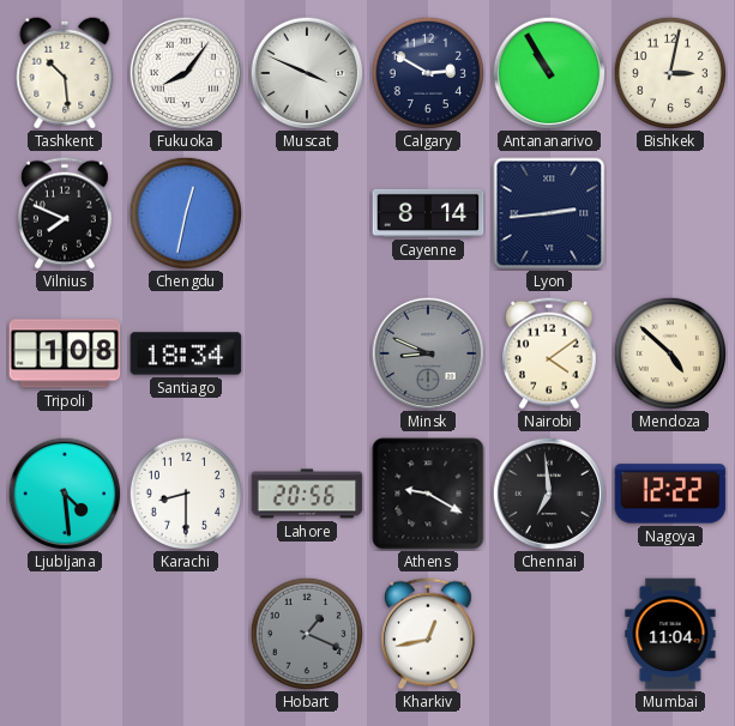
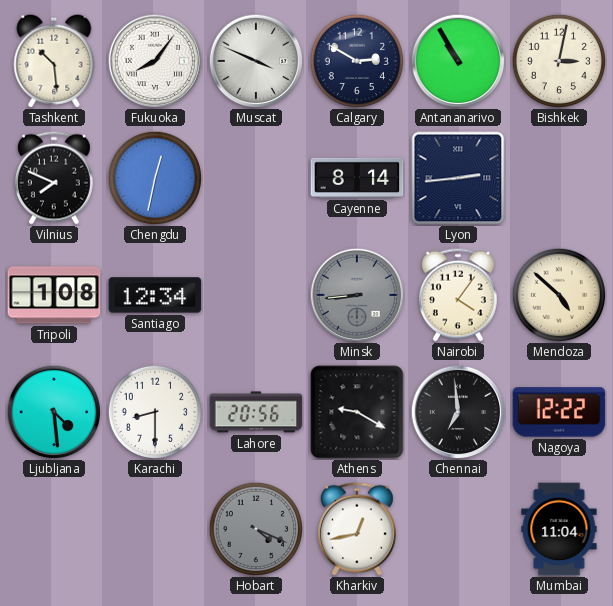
Santiago: 18:34 -> 12:34
Minsk: 8:49 -> 8:44
Nairobi: 4:09 -> 4:06
Hobart: 1:19 -> 4:19
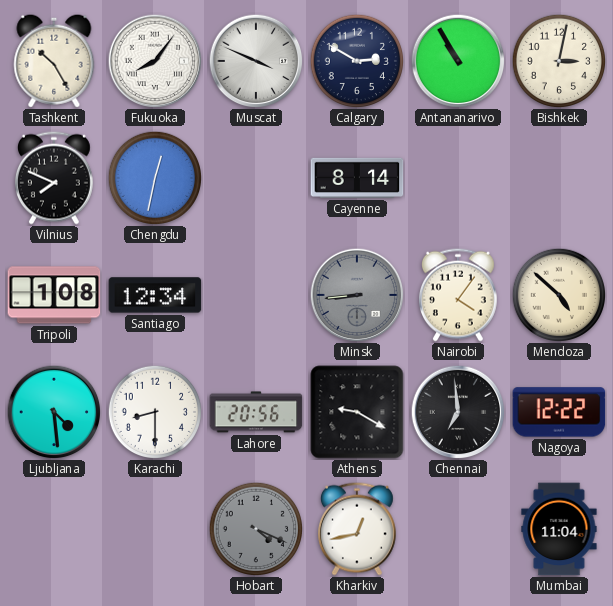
Tashkent: 10:29 -> 10:25
Lyon: 2:44 -> none
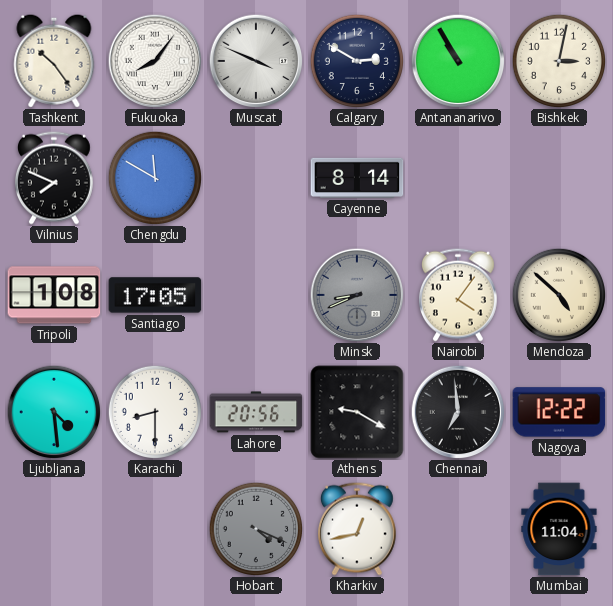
Tashkent: 10:25 -> 10:24
Chengdu: 12:32 -> 11:50
Santiago: 12:34 -> 17:05
Minsk: 8:44 -> 8:41
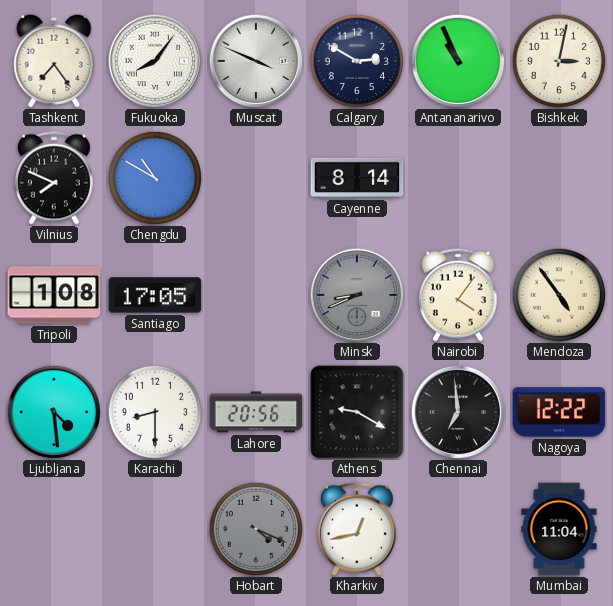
Tashkent: 10:24 -> 7:24
Antananarivo: 10:55 -> 10:56
Chengdu: 11:50 -> 10:50
Mendoza: 4:52 -> 4:54
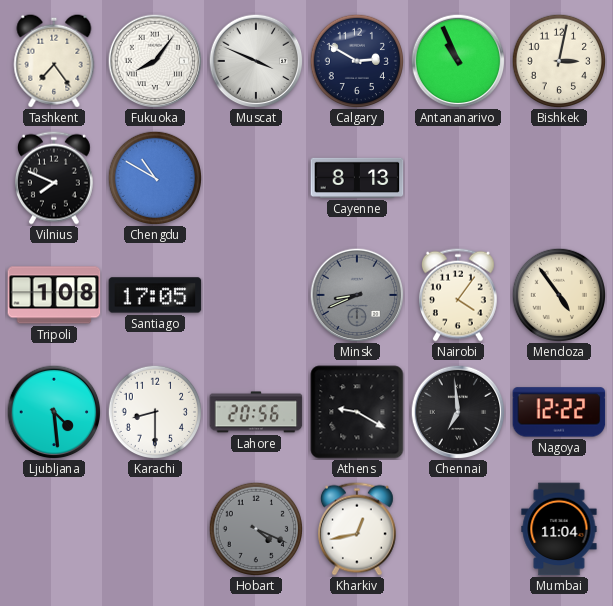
Cayenne: 8:14 -> 8:13
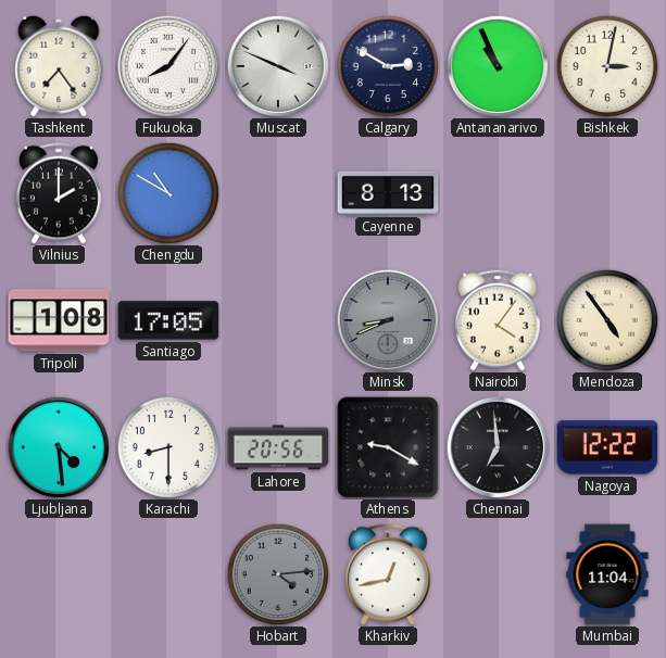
Vilnius: 7:49 -> 2:00
Hobart: 4:19 -> 4:14
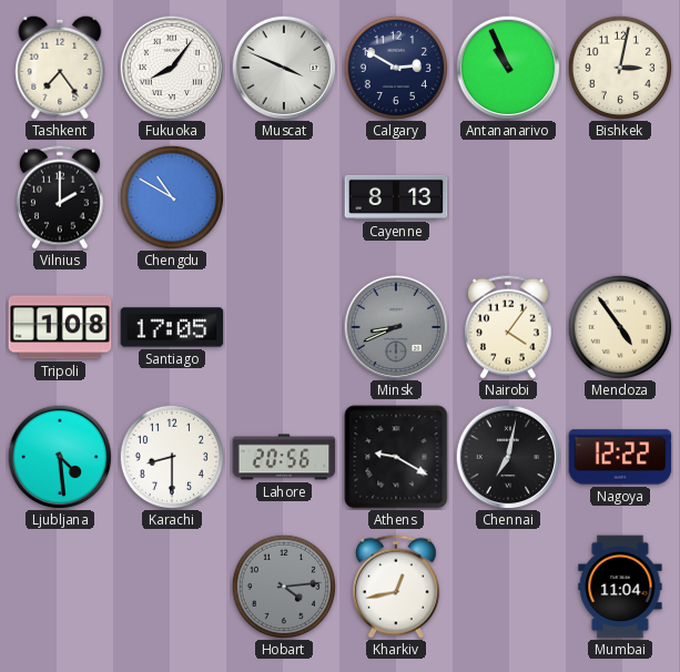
Chennai: 6:59 -> 7:02
